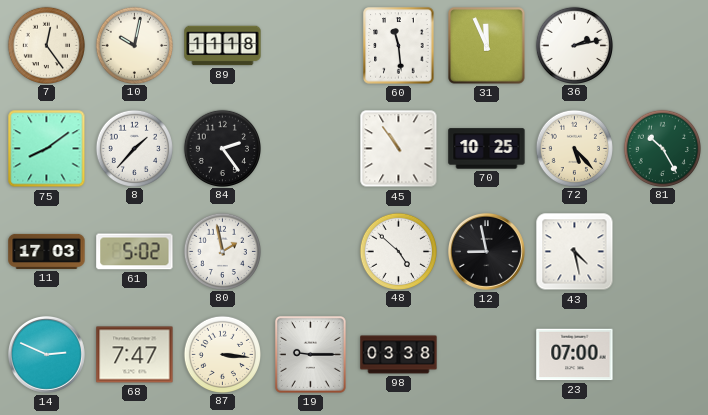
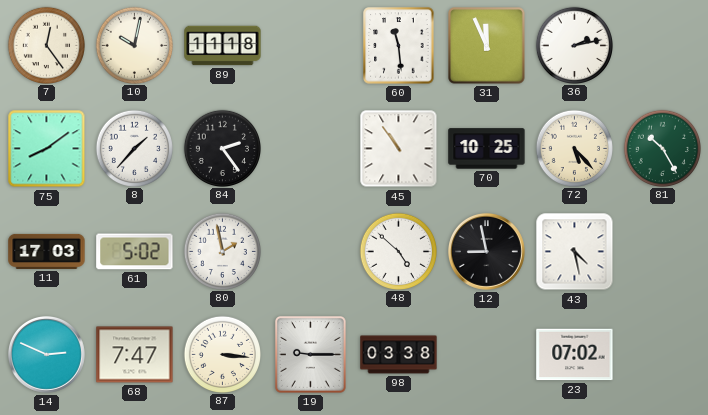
23: 07:00 -> 07:02
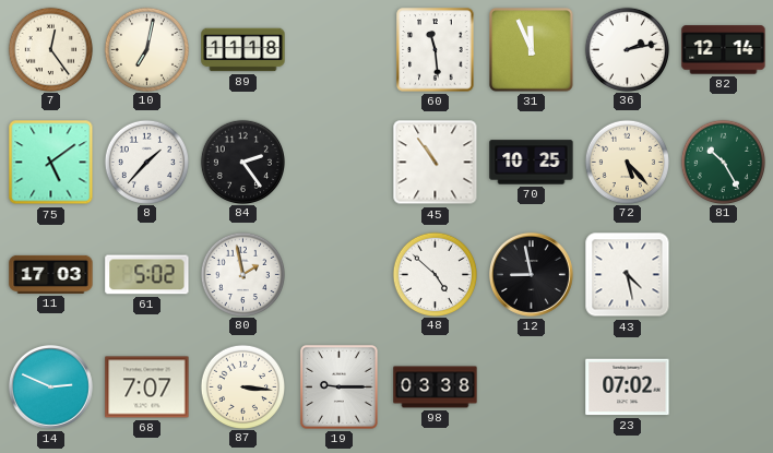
10: 10:02 -> 7:02
82: none -> 12:14
75: 8:09 -> 5:09
68: 7:47 -> 7:07
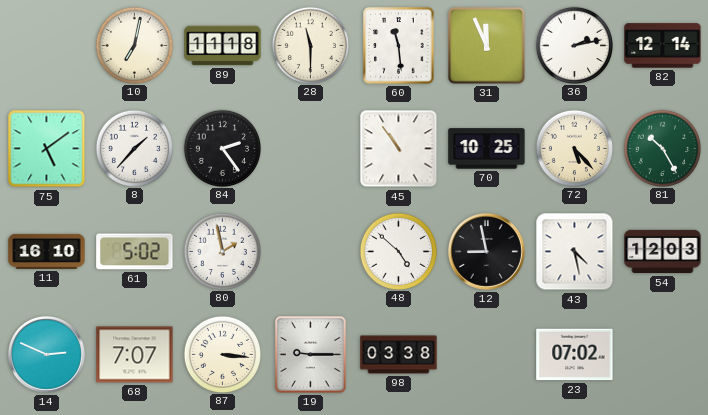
7: 12:24 -> none
28: none -> 11:30
11: 17:03 -> 16:10
54: none -> 12:03
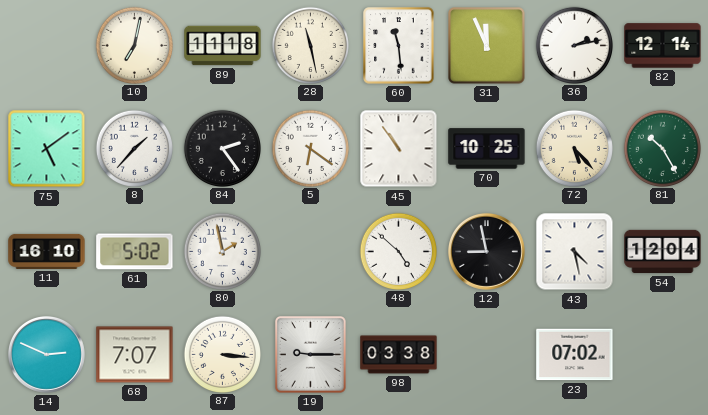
28: 11:30 -> 11:28
5: none -> 6:21
54: 12:03 -> 12:04
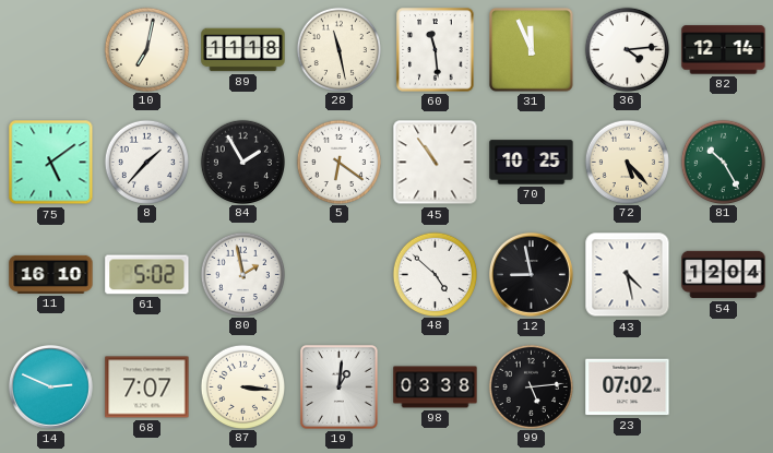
36: 2:13 -> 4:14
84: 2:24 -> 1:55
19: 9:15 -> 1:01
99: none -> 5:14
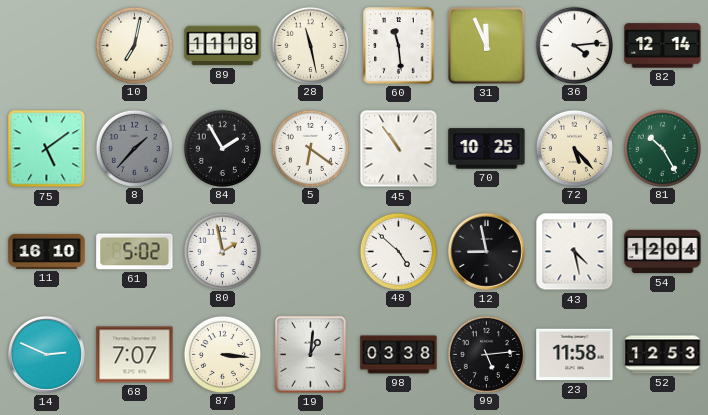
8 dial: white -> grey
23: 07:02 -> 11:58
52: none -> 12:53
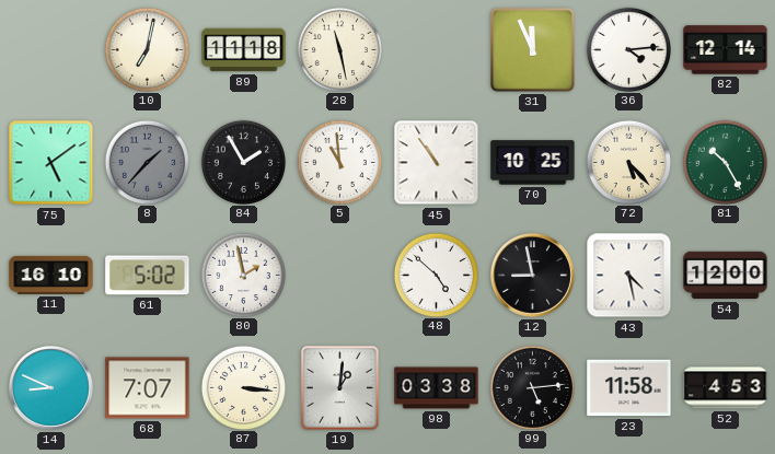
60: 11:29 -> none
5: 6:21 -> 10:59
54: 12:04 -> 12:00
14: 2:49 -> 8:49
52: 12:53 -> 4:53
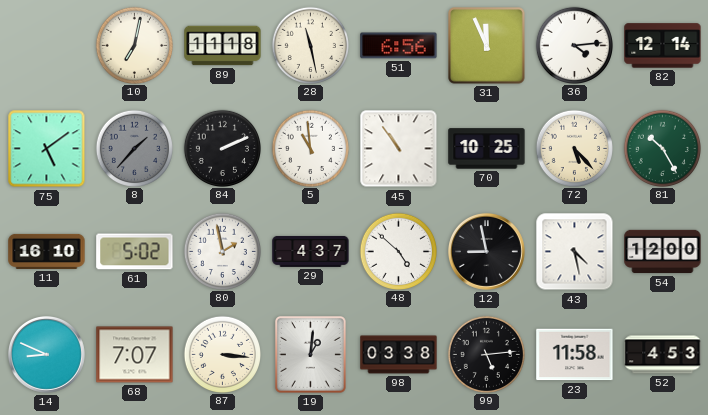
51: none -> 6:56
84: 1:55 -> 2:11
29: none -> 4:37
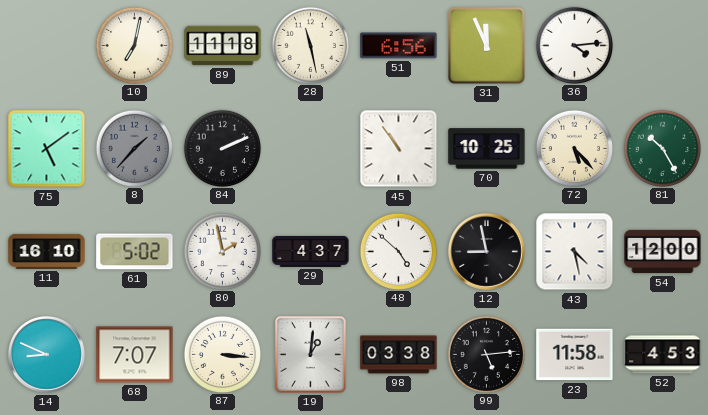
82: 12:14 -> none
5: 10:59 -> none
